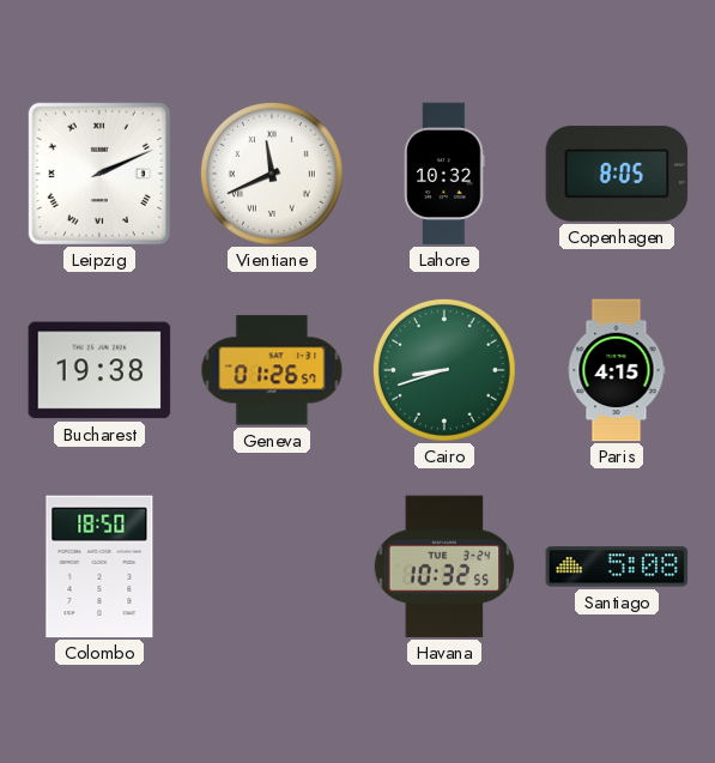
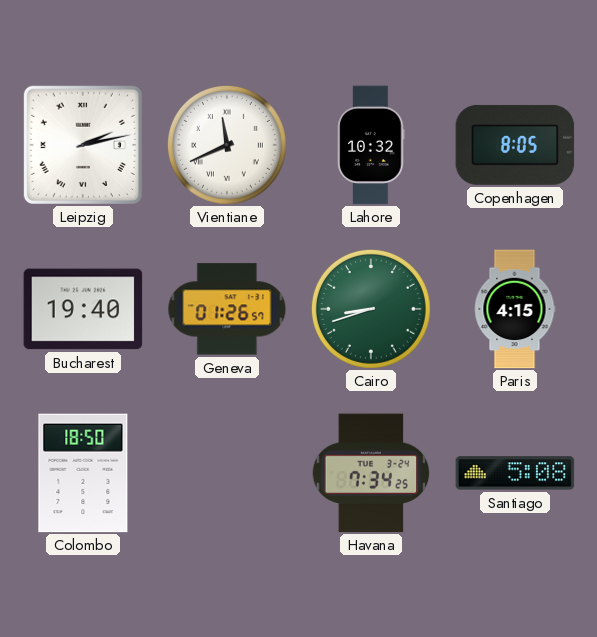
Leipzig: 2:11 -> 2:13
Bucharest: 19:38 -> 19:40
Havana: 10:32 -> 7:34
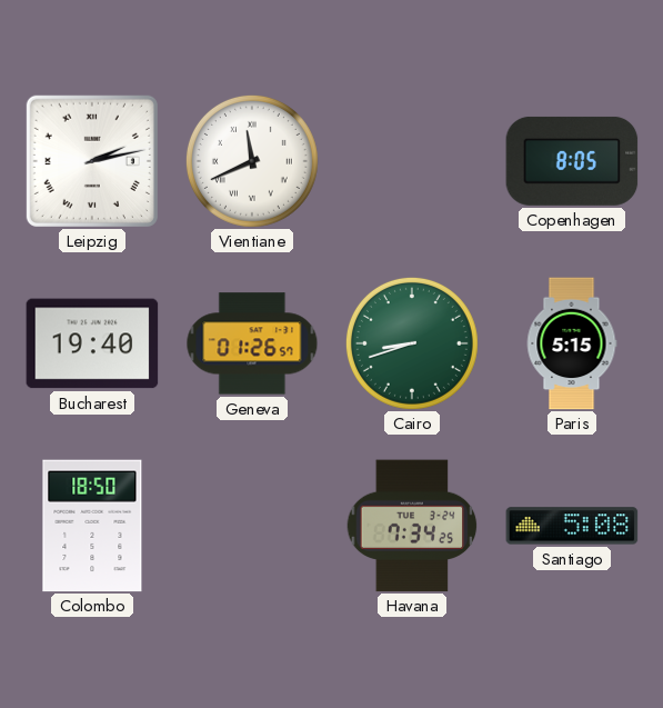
Lahore: 10:32 -> none
Paris: 4:15 -> 5:15
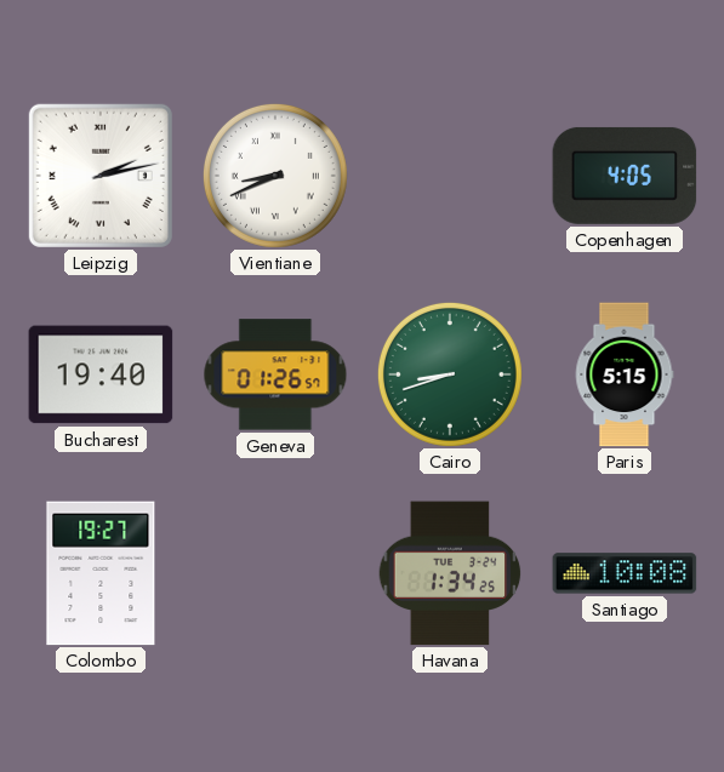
Vientiane: 11:41 -> 8:41
Copenhagen: 8:05 -> 4:05
Colombo: 18:50 -> 19:27
Havana: 7:34 -> 1:34
Santiago: 5:08 -> 10:08
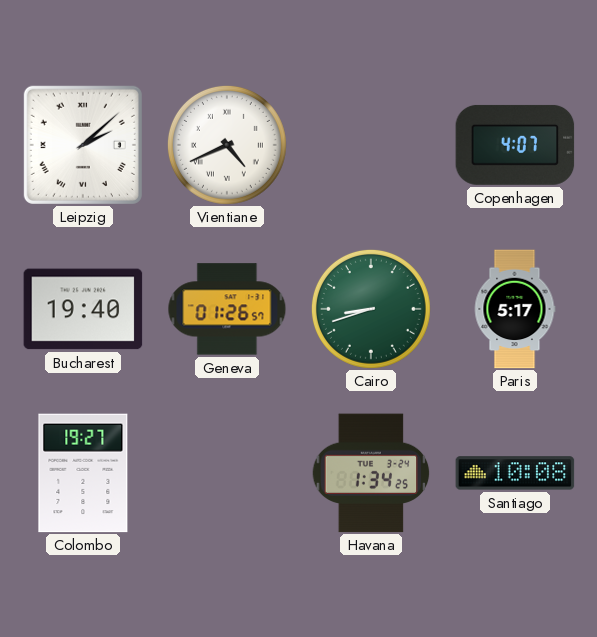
Leipzig: 2:13 -> 2:08
Vientiane: 8:41 -> 4:41
Copenhagen: 4:05 -> 4:07
Paris: 5:15 -> 5:17
